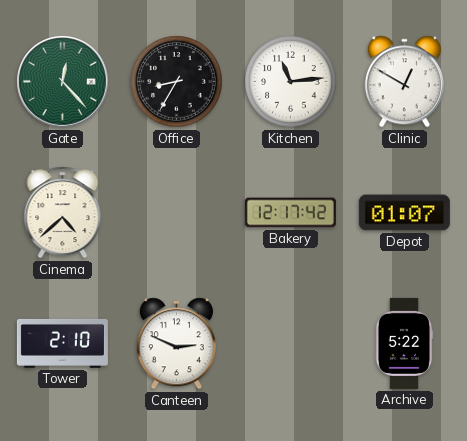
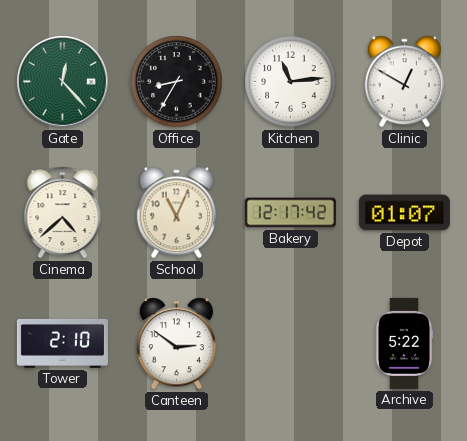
School: none -> 11:04
Canteen: 2:49 -> 2:51
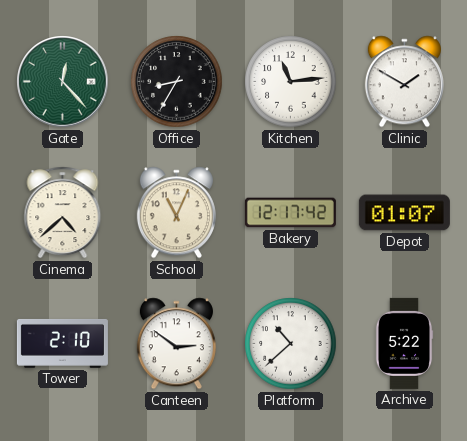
Clinic: 12:50 -> 1:50
Platform: none -> 10:38
